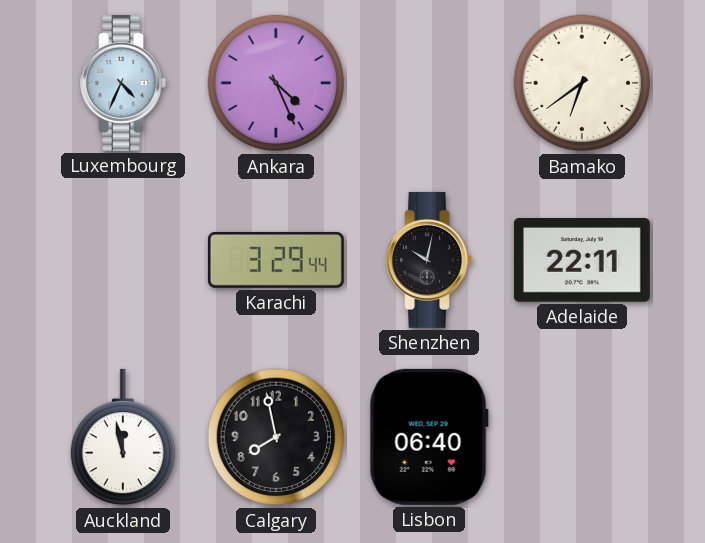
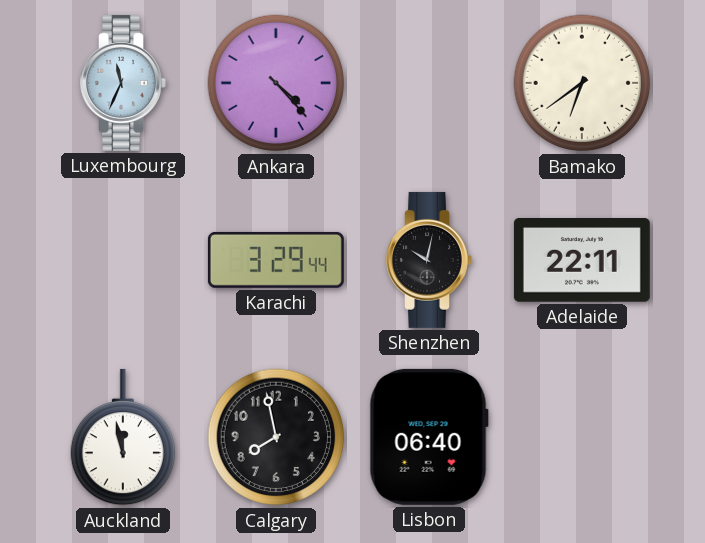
Luxembourg: 4:34 -> 11:34
Ankara: 4:26 -> 4:23
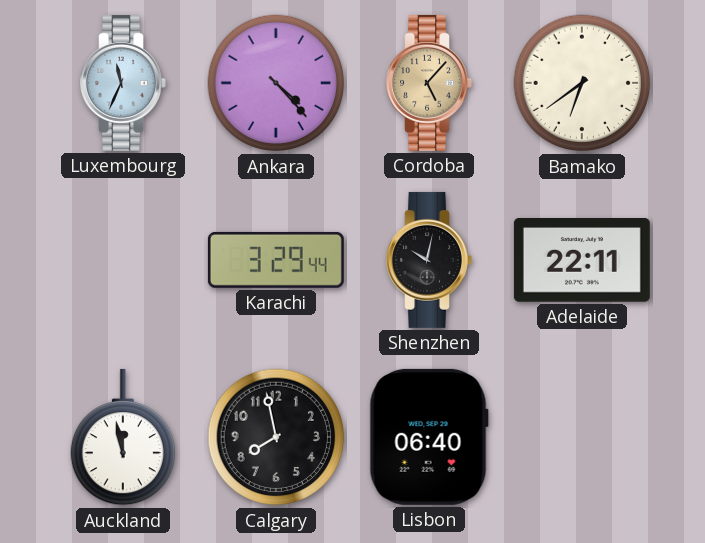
Cordoba: none -> 5:07
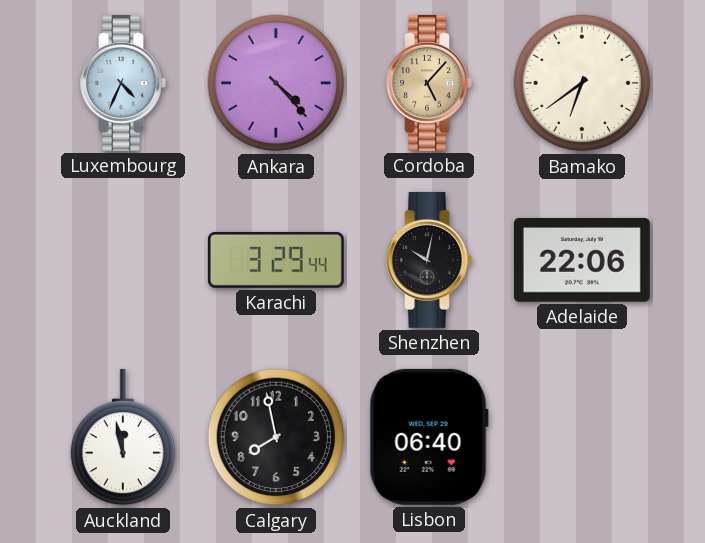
Luxembourg: 11:34 -> 4:34
Adelaide: 22:11 -> 22:06
